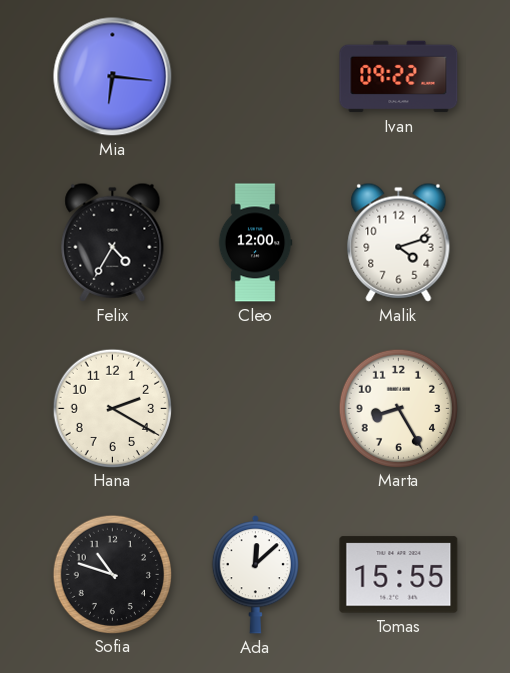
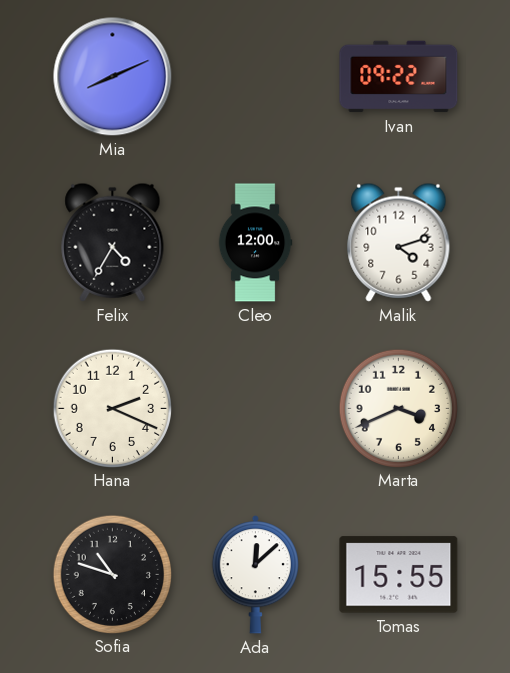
Mia: 6:16 -> 8:11
Hana: 2:20 -> 2:19
Marta: 8:25 -> 3:41
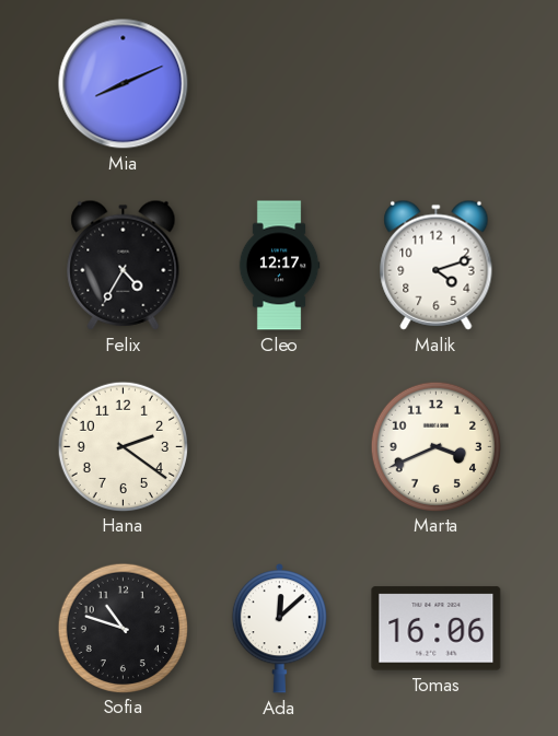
Ivan: 09:22 -> none
Cleo: 12:00 -> 12:17
Hana: 2:19 -> 2:21
Tomas: 15:55 -> 16:06
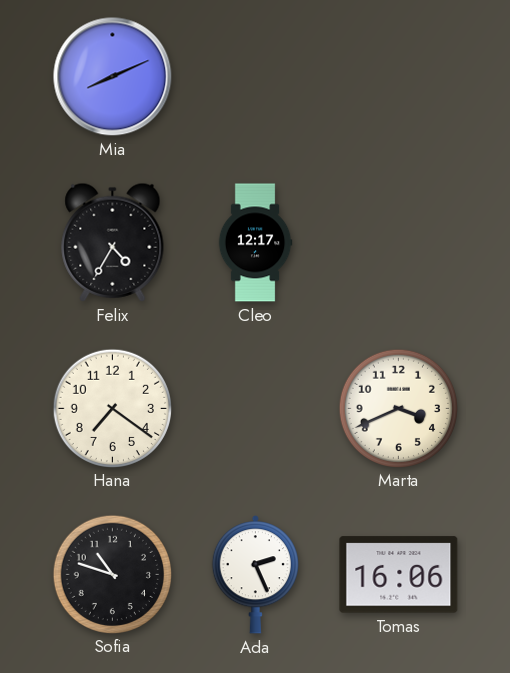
Malik: 4:12 -> none
Hana: 2:21 -> 7:21
Ada: 12:08 -> 2:26
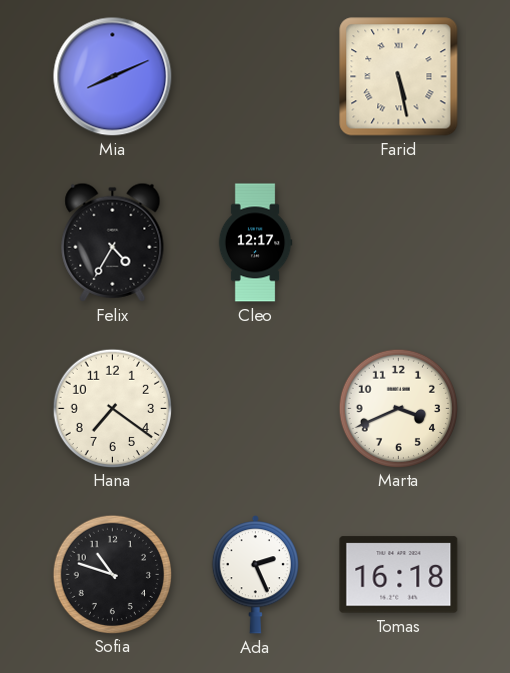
Farid: none -> 5:28
Tomas: 16:06 -> 16:18
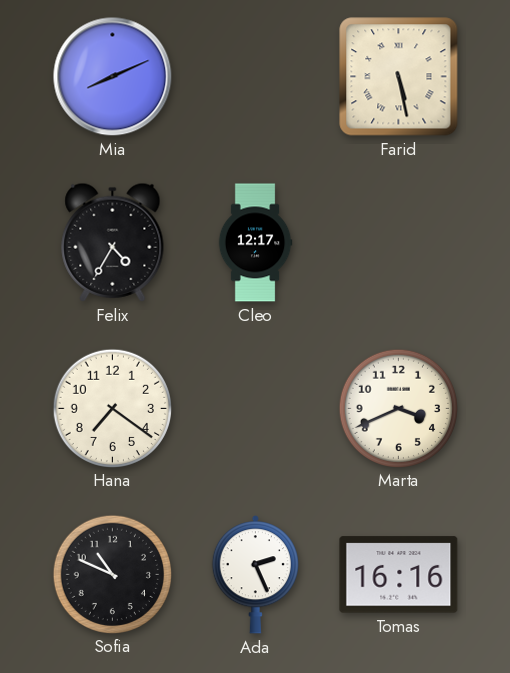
Sofia: 10:48 -> 10:49
Tomas: 16:18 -> 16:16
